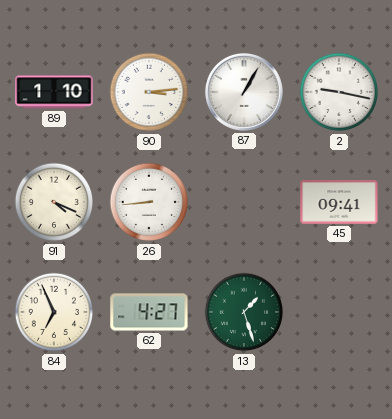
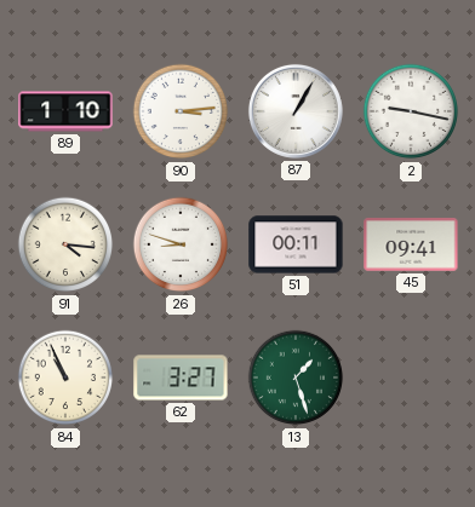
91: 4:19 -> 4:16
26: 8:44 -> 8:48
51: none -> 00:11
84: 6:56 -> 10:56
62: 4:27 -> 3:27
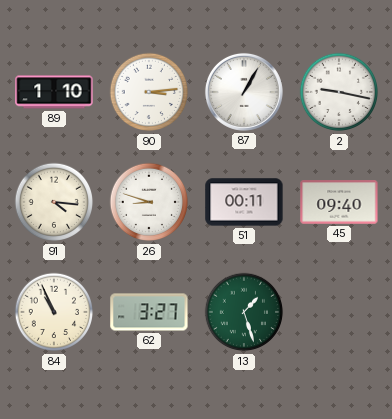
45: 09:41 -> 09:40
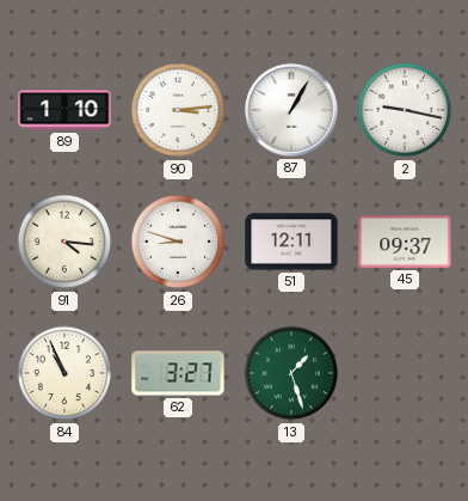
51: 00:11 -> 12:11
45: 09:40 -> 09:37
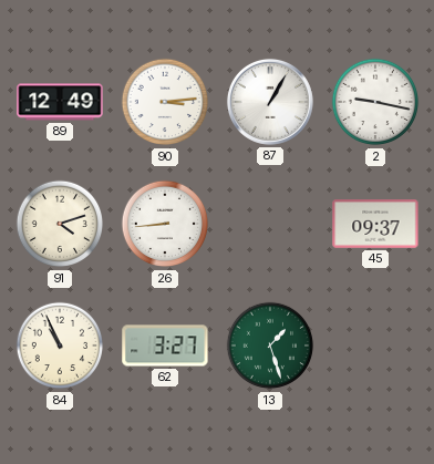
89: 1:10 -> 12:49
91: 4:16 -> 4:12
26: 8:48 -> 8:44
51: 12:11 -> none
